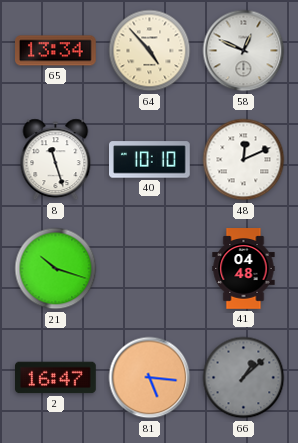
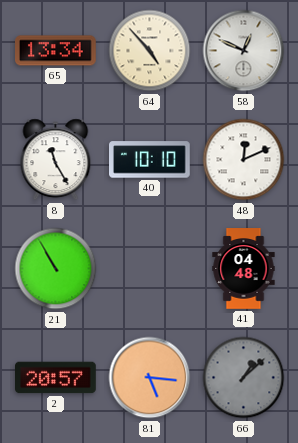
8: 11:27 -> 11:25
21: 10:18 -> 10:55
2: 16:47 -> 20:57
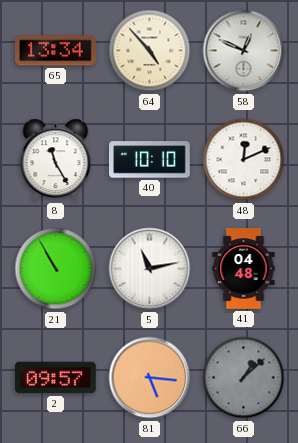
5: none -> 11:13
2: 20:57 -> 09:57
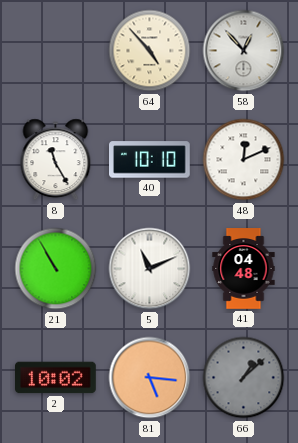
65: 13:34 -> none
58: 12:49 -> 12:53
5: 11:13 -> 11:11
2: 09:57 -> 10:02
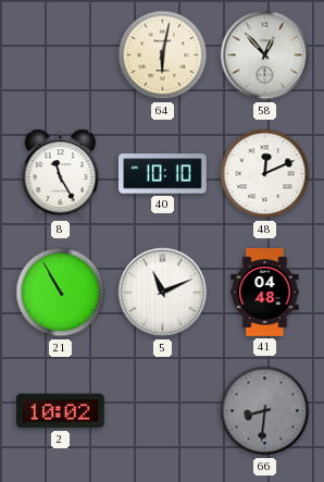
64: 4:53 -> 6:02
81: 5:16 -> none
66: 1:08 -> 8:31
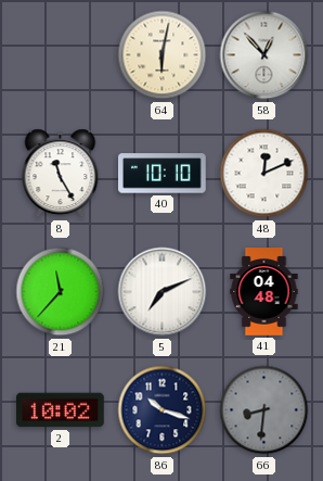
21: 10:55 -> 11:37
5: 11:11 -> 7:11
86: none -> 10:18
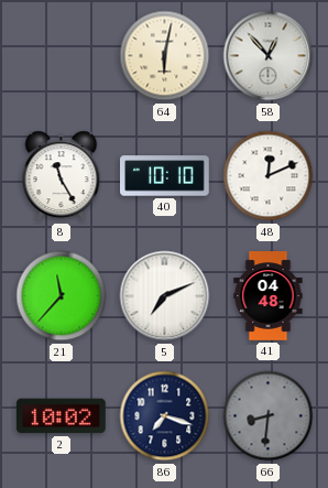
86: 10:18 -> 7:18
